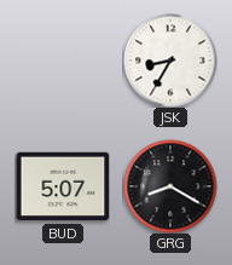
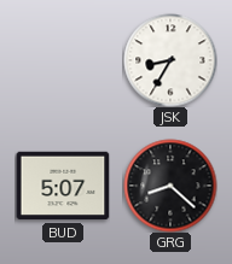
GRG: 8:20 -> 8:22
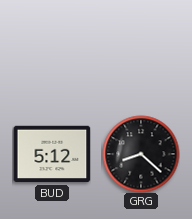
JSK: 8:35 -> none
BUD: 5:07 -> 5:12
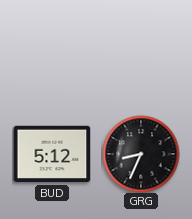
GRG: 8:22 -> 8:34
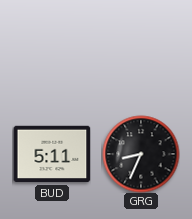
BUD: 5:12 -> 5:11
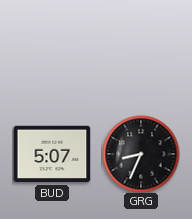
BUD: 5:11 -> 5:07
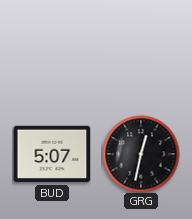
GRG: 8:34 -> 12:32
